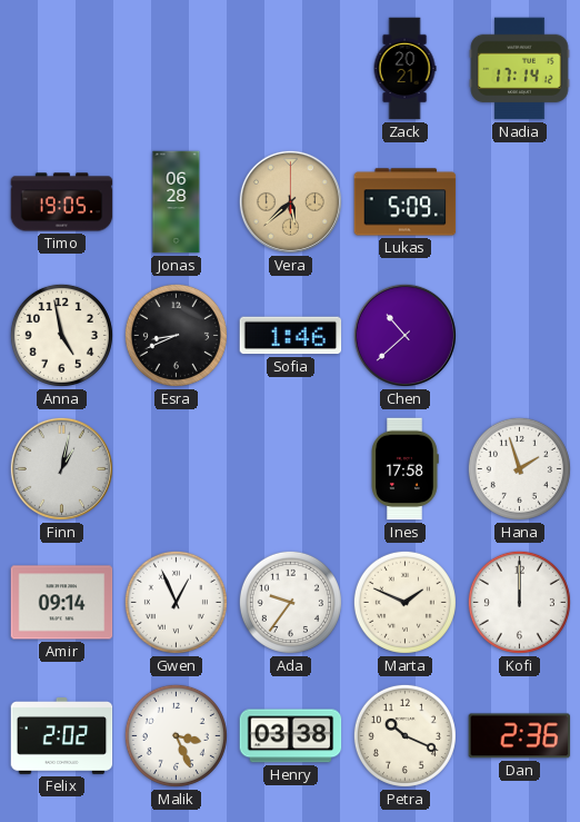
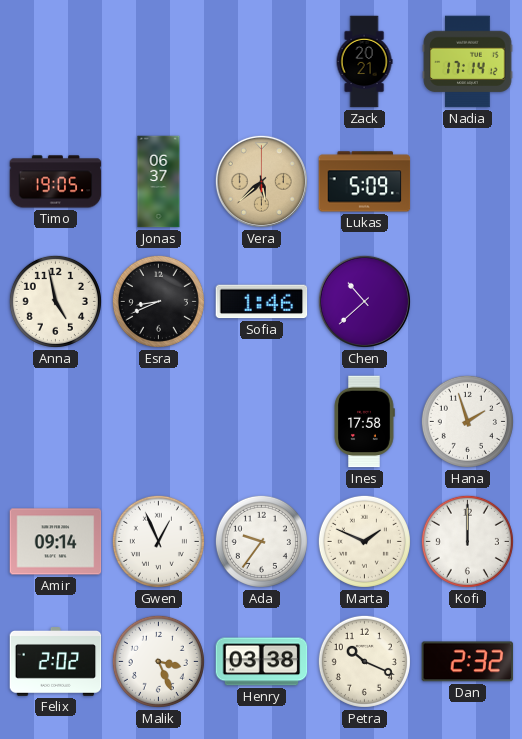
Jonas: 06:28 -> 06:37
Finn: 1:02 -> none
Dan: 2:36 -> 2:32
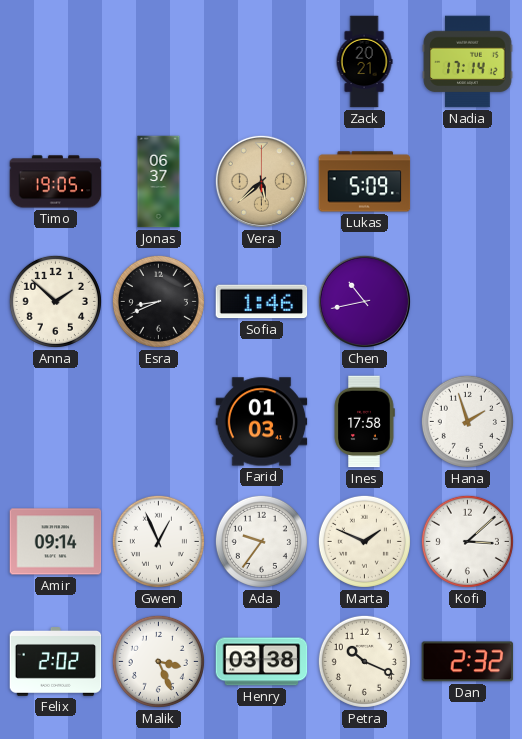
Anna: 4:58 -> 1:52
Chen: 10:38 -> 10:43
Farid: none -> 01:03
Kofi: 12:00 -> 3:08
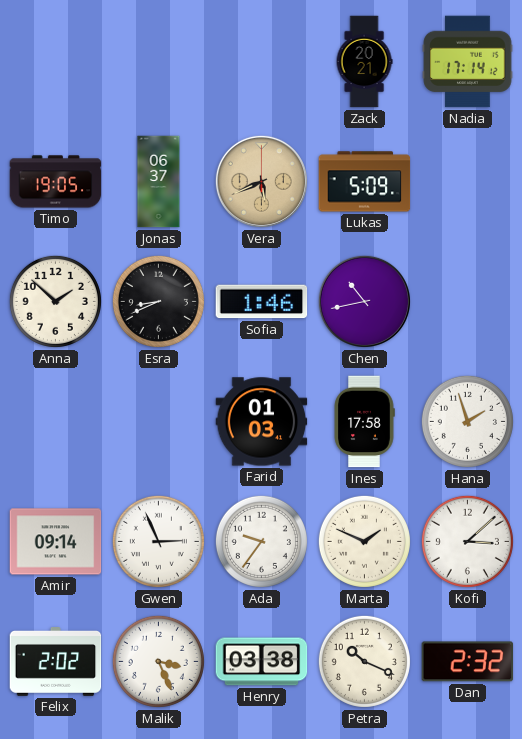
Vera: 5:38 -> 5:41
Gwen: 12:56 -> 2:56
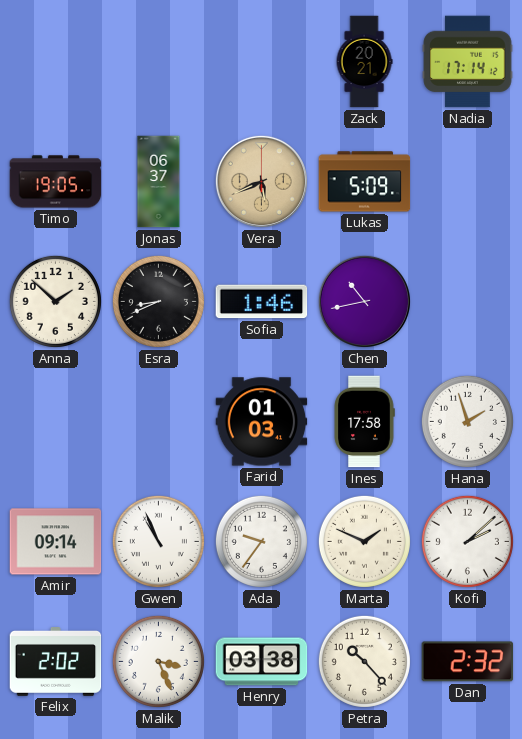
Gwen: 2:56 -> 10:56
Kofi: 3:08 -> 2:08
Petra: 10:19 -> 10:23
